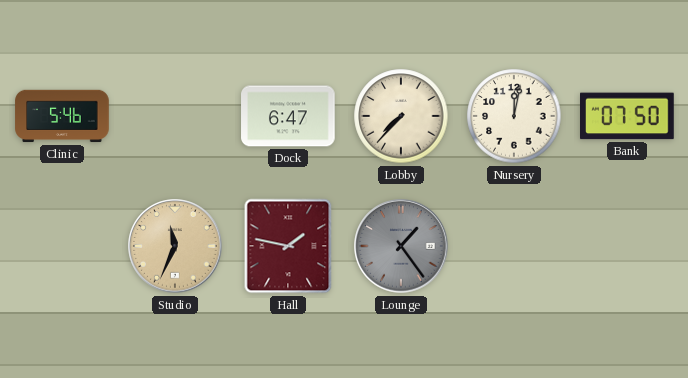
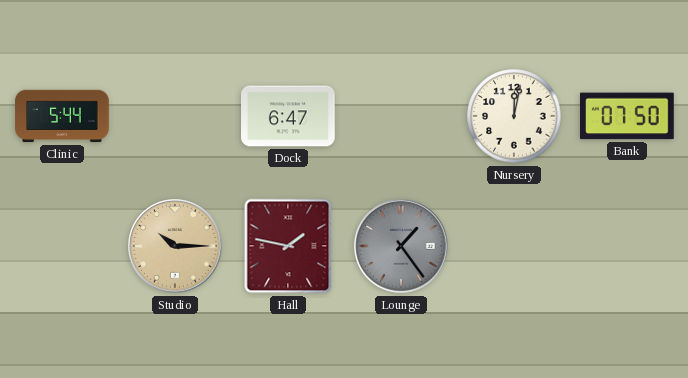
Clinic: 5:46 -> 5:44
Lobby: 7:37 -> none
Studio: 11:34 -> 10:15
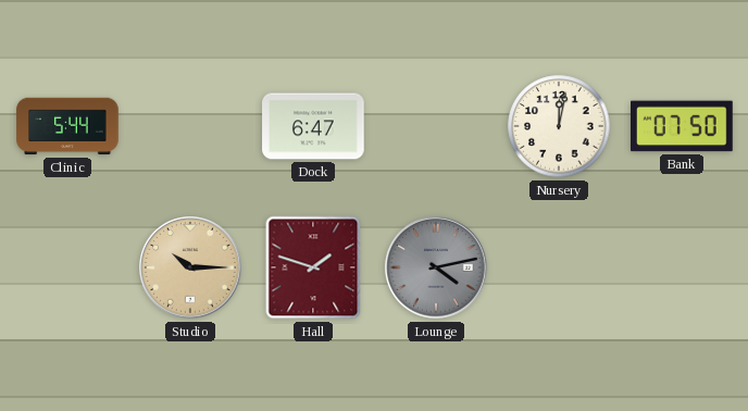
Hall: 1:47 -> 1:48
Lounge: 1:24 -> 4:13
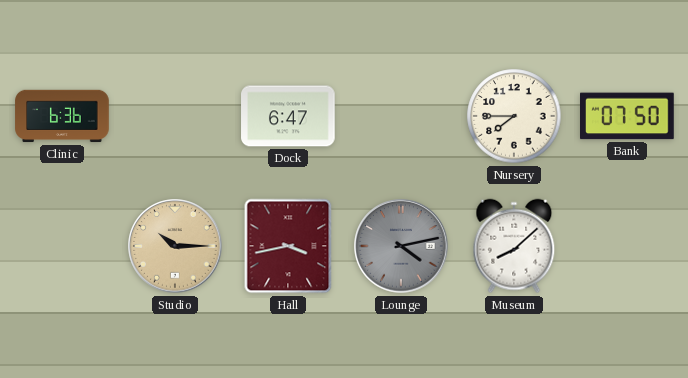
Clinic: 5:44 -> 6:36
Nursery: 12:02 -> 7:45
Hall: 1:48 -> 3:43
Museum: none -> 8:08
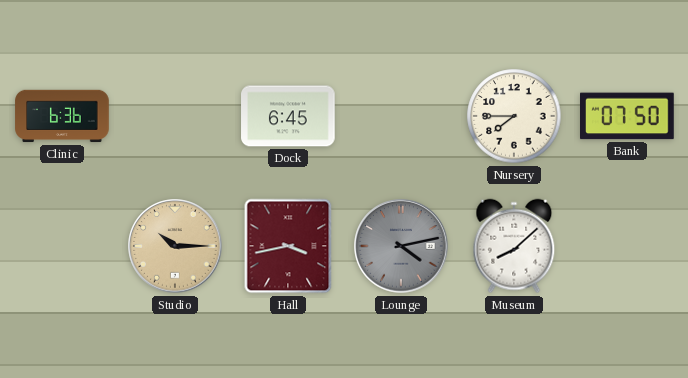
Dock: 6:47 -> 6:45
